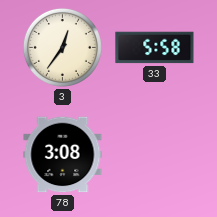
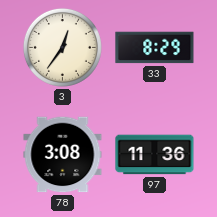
33: 5:58 -> 8:29
97: none -> 11:36
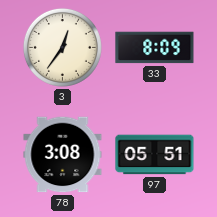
33: 8:29 -> 8:09
97: 11:36 -> 05:51
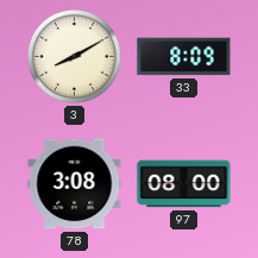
3: 12:36 -> 8:10
97: 05:51 -> 08:00
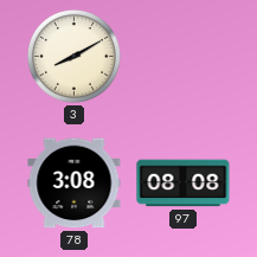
33: 8:09 -> none
97: 08:00 -> 08:08
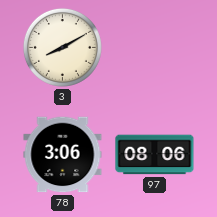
78: 3:08 -> 3:06
97: 08:08 -> 08:06
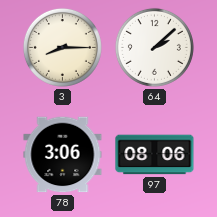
3: 8:10 -> 8:15
64: none -> 2:08
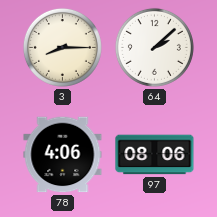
78: 3:06 -> 4:06
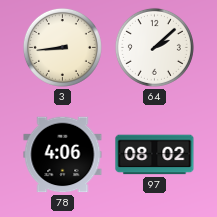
3: 8:15 -> 8:44
97: 08:06 -> 08:02
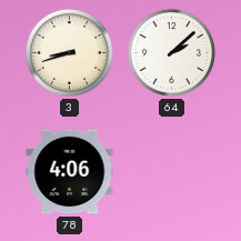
3: 8:44 -> 8:42
97: 08:02 -> none
